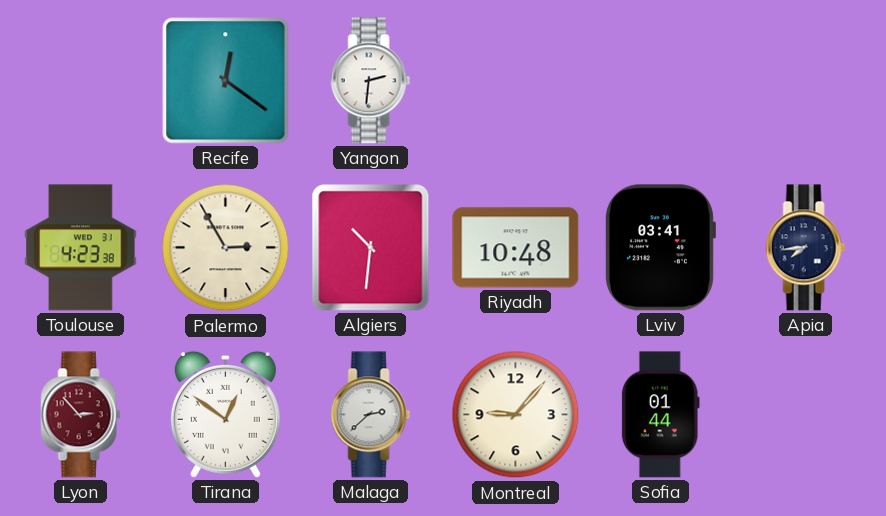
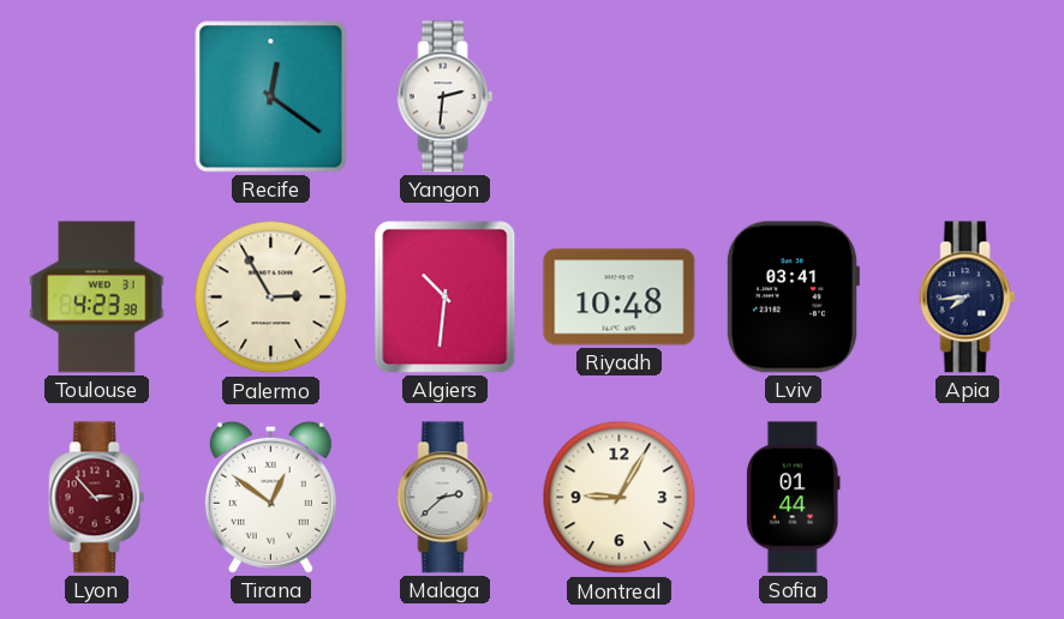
Montreal: 9:07 -> 9:05
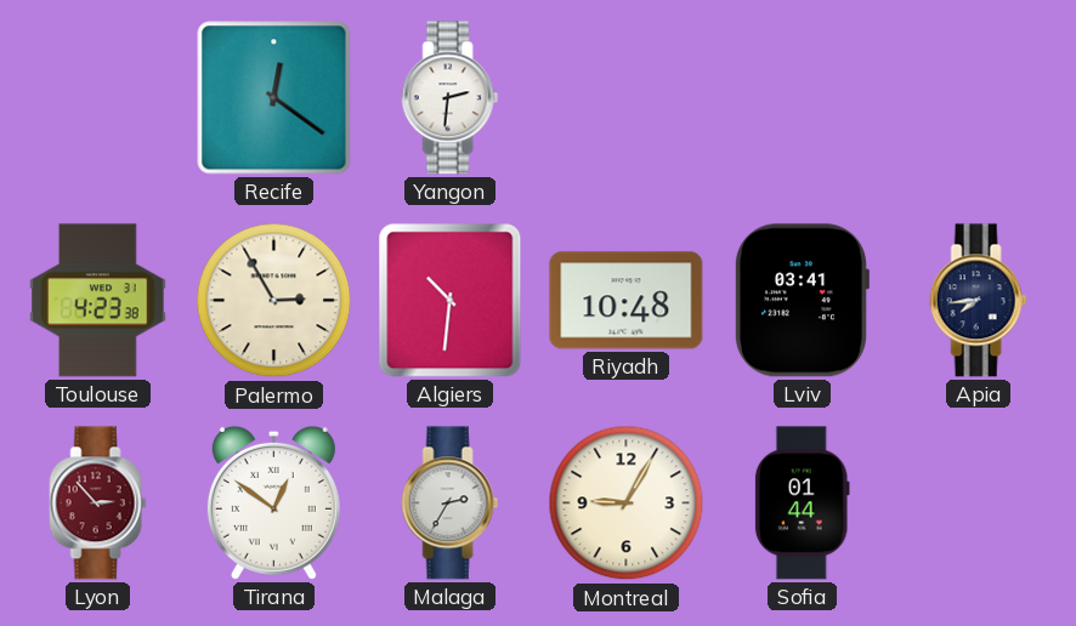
Malaga: 2:38 -> 2:35
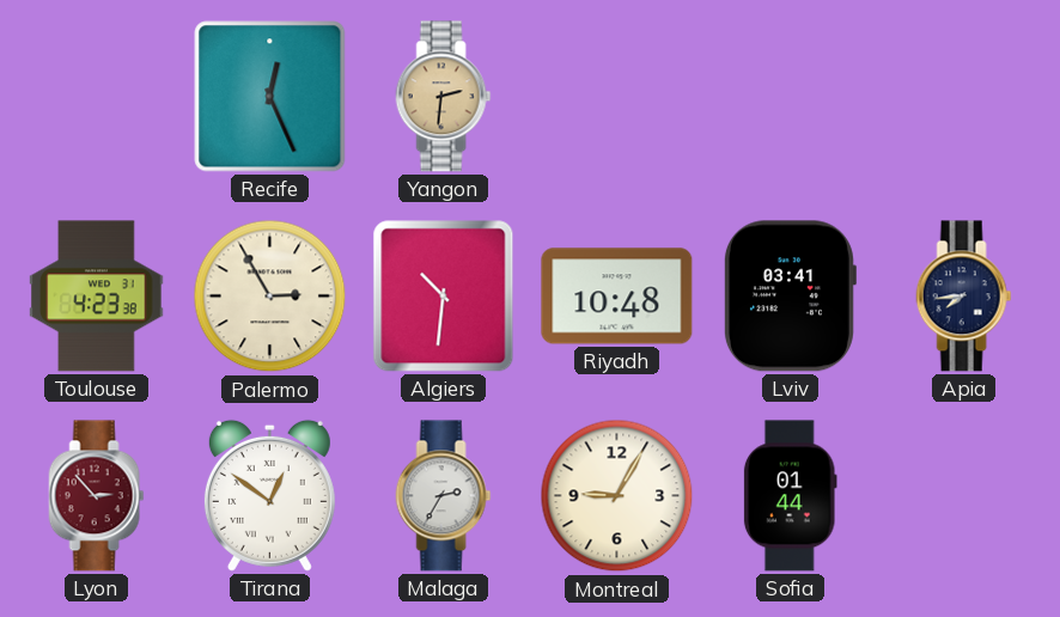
Recife: 12:21 -> 12:26
Yangon dial: white -> champagne
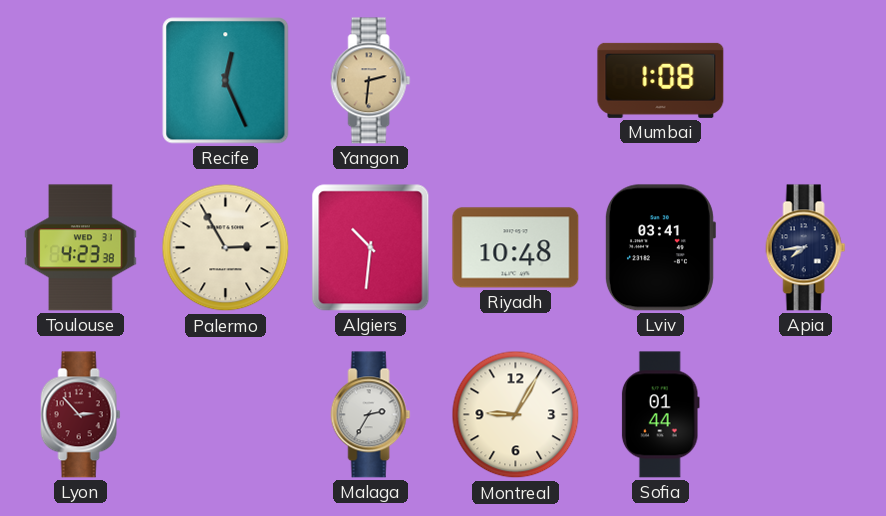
Mumbai: none -> 1:08
Tirana: 12:51 -> none
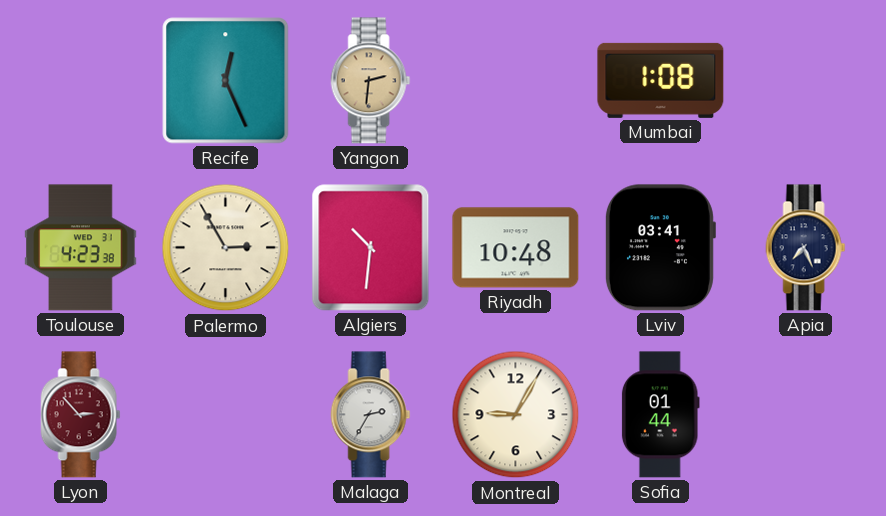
Apia: 7:44 -> 7:26
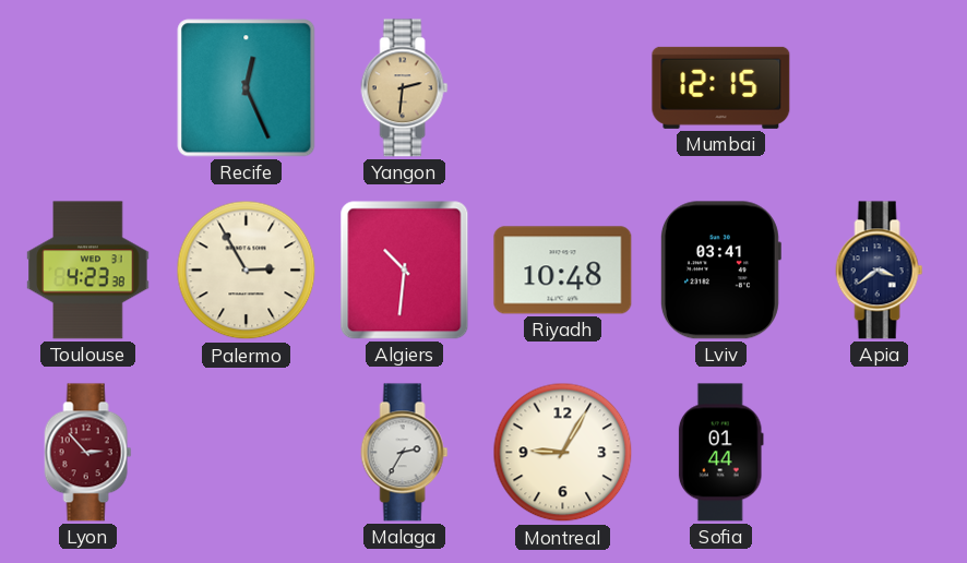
Mumbai: 1:08 -> 12:15
Apia: 7:26 -> 3:39
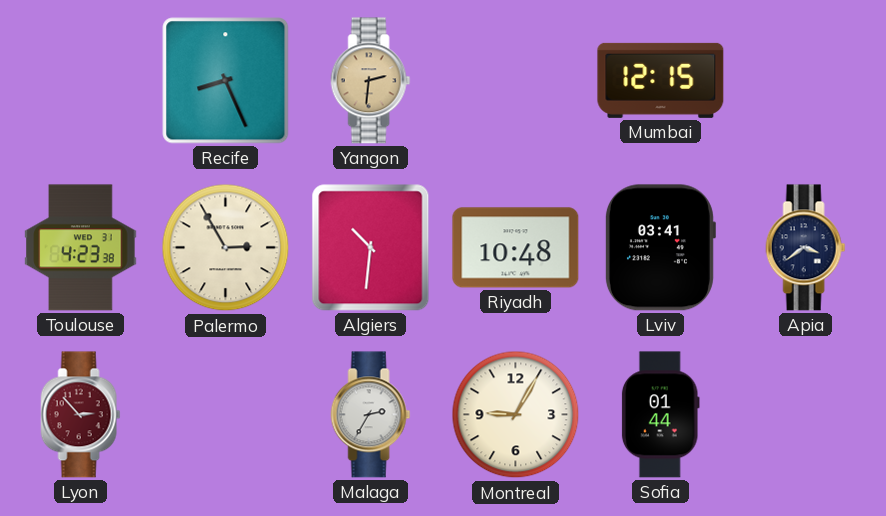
Recife: 12:26 -> 8:26
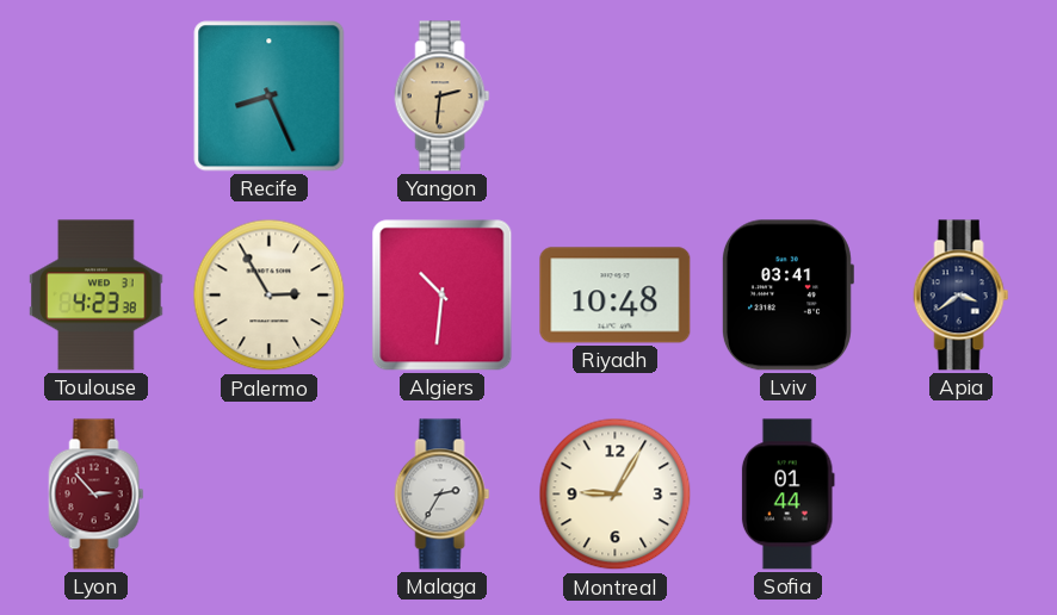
Mumbai: 12:15 -> none
